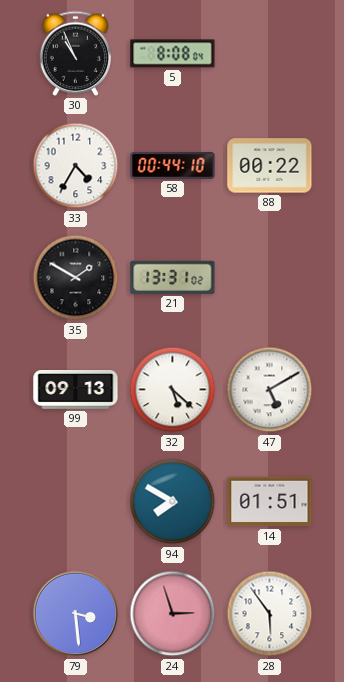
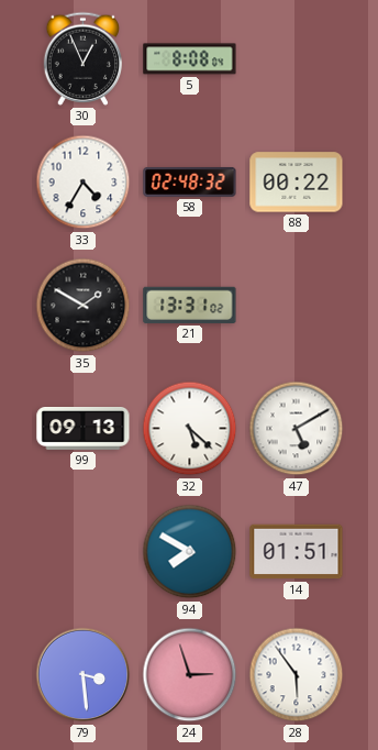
30: 10:56 -> 12:56
58: 00:44 -> 02:48
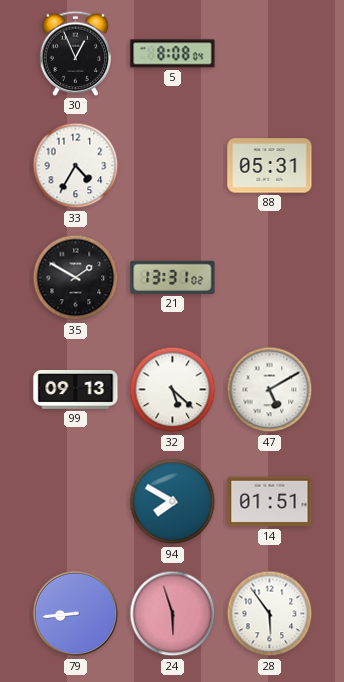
58: 02:48 -> none
88: 00:22 -> 05:31
79: 3:29 -> 8:44
24: 2:57 -> 5:57
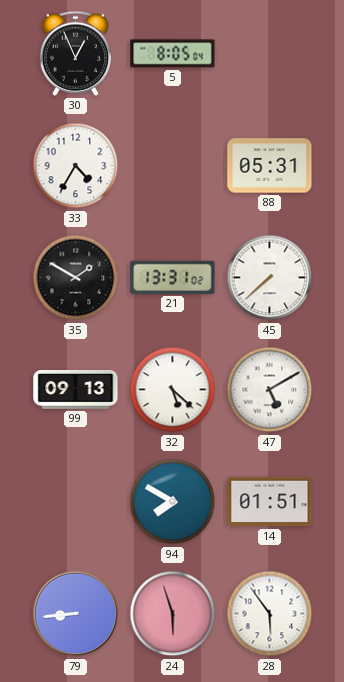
5: 8:08 -> 8:05
45: none -> 7:38
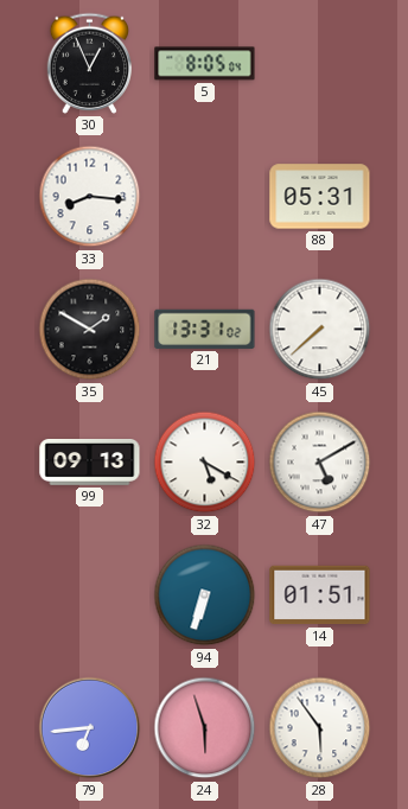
33: 4:35 -> 8:16
32: 5:22 -> 5:20
94: 7:50 -> 6:33
79: 8:44 -> 6:44
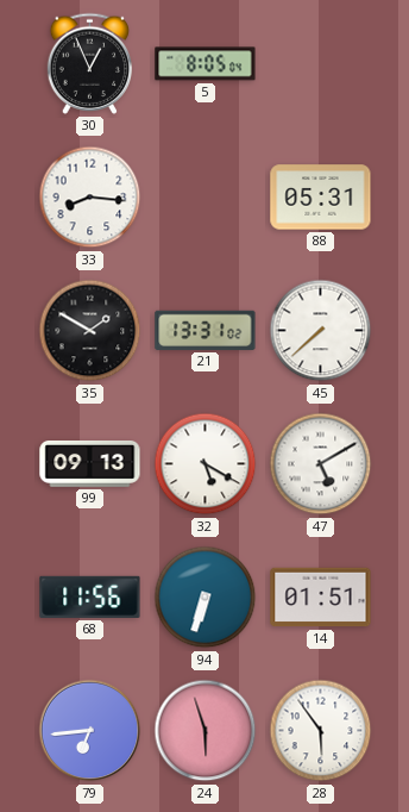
68: none -> 11:56
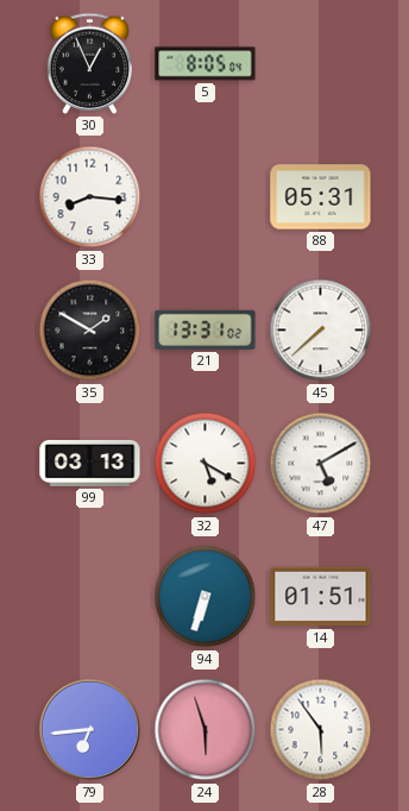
99: 09:13 -> 03:13
68: 11:56 -> none
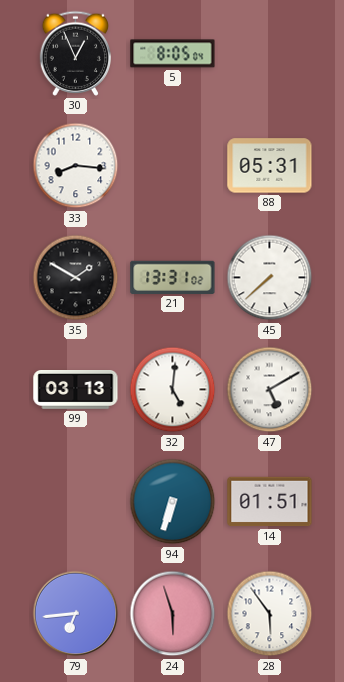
32: 5:20 -> 5:01
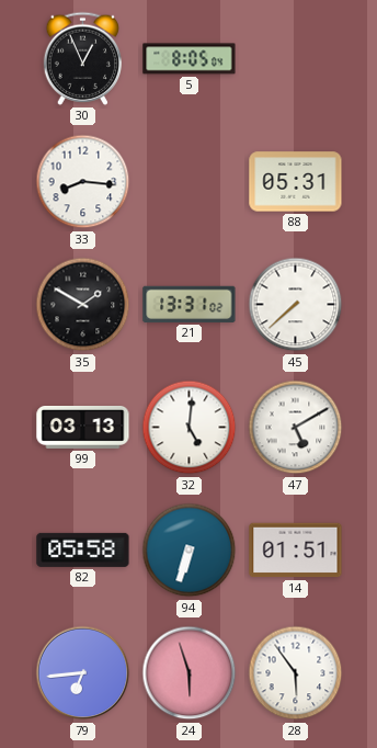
82: none -> 05:58
